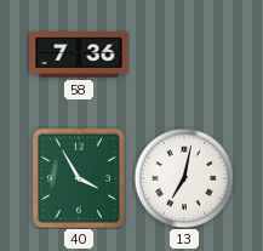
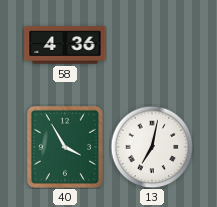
58: 7:36 -> 4:36
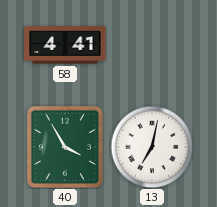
58: 4:36 -> 4:41
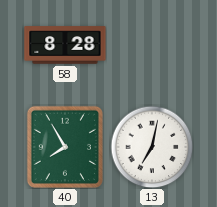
58: 4:41 -> 8:28
40: 3:55 -> 7:55
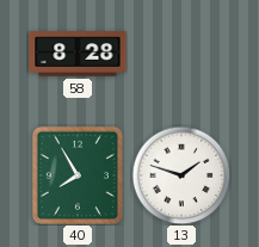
13: 7:02 -> 1:48
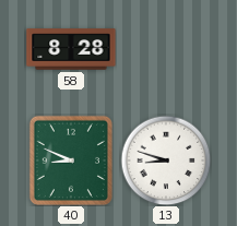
40: 7:55 -> 8:49
13: 1:48 -> 8:48
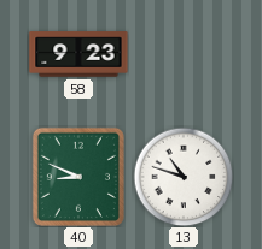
58: 8:28 -> 9:23
13: 8:48 -> 10:48
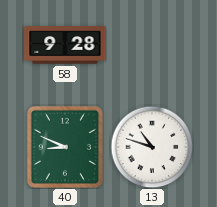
58: 9:23 -> 9:28
